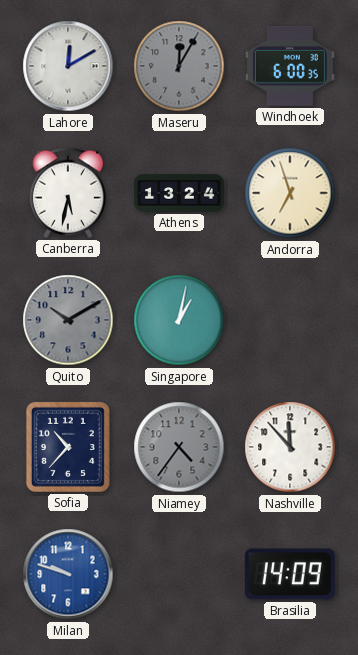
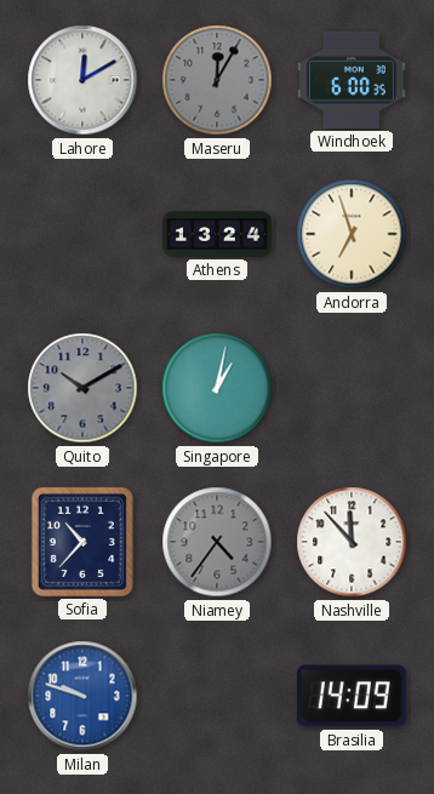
Canberra: 5:32 -> none
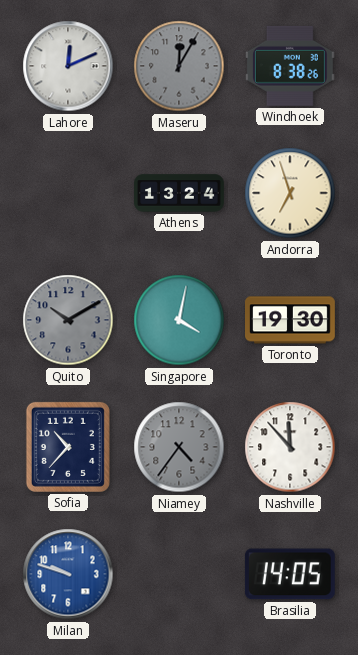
Lahore: 12:10 -> 12:11
Windhoek: 6:00 -> 8:38
Singapore: 1:02 -> 4:02
Toronto: none -> 19:30
Brasilia: 14:09 -> 14:05
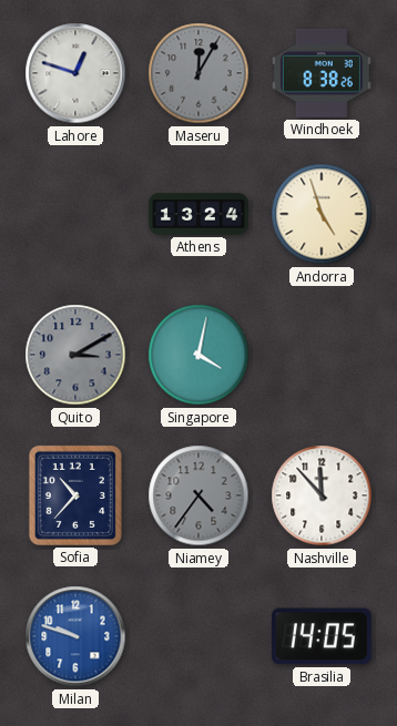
Lahore: 12:11 -> 12:48
Andorra: 6:57 -> 4:57
Quito: 10:10 -> 3:10
Toronto: 19:30 -> none
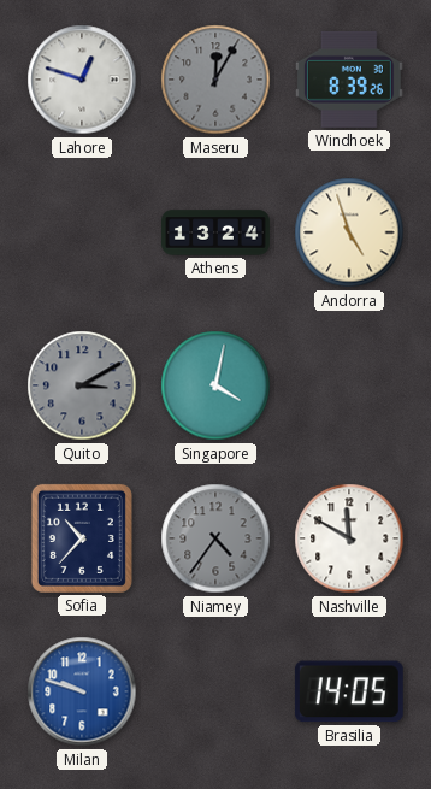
Windhoek: 8:38 -> 8:39
Nashville: 11:53 -> 11:50
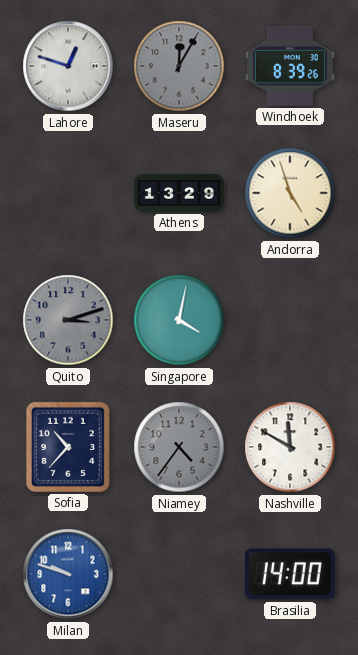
Athens: 13:24 -> 13:29
Quito: 3:10 -> 3:12
Brasilia: 14:05 -> 14:00
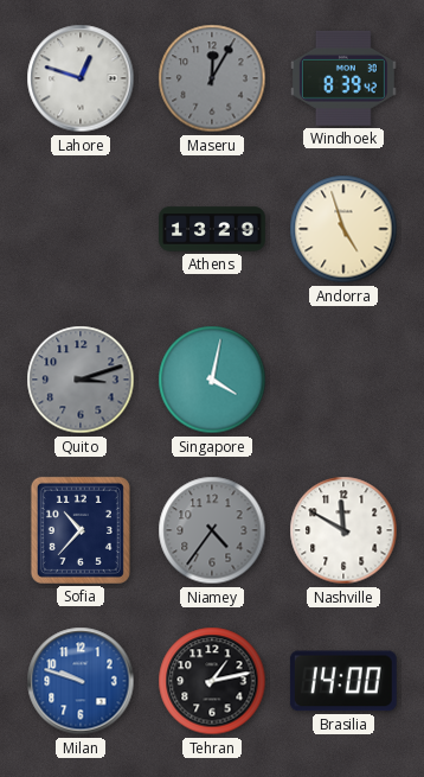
Windhoek: 8:39:26 -> 8:39:42
Tehran: none -> 1:13
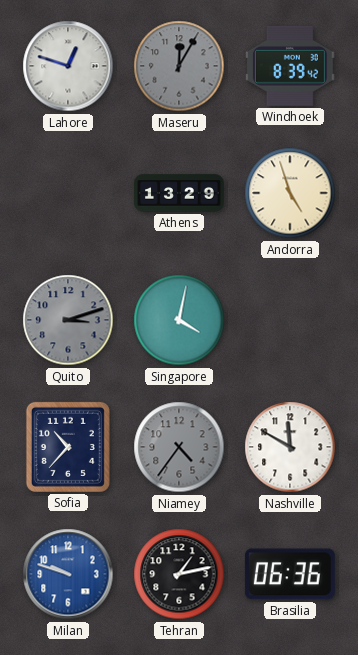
Brasilia: 14:00 -> 06:36
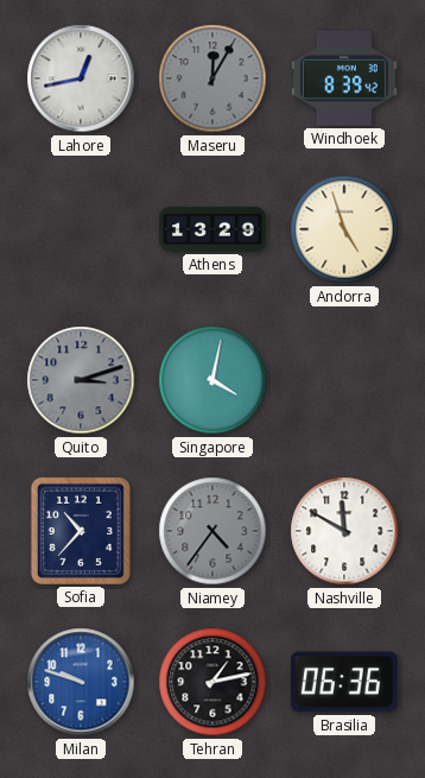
Lahore: 12:48 -> 12:43
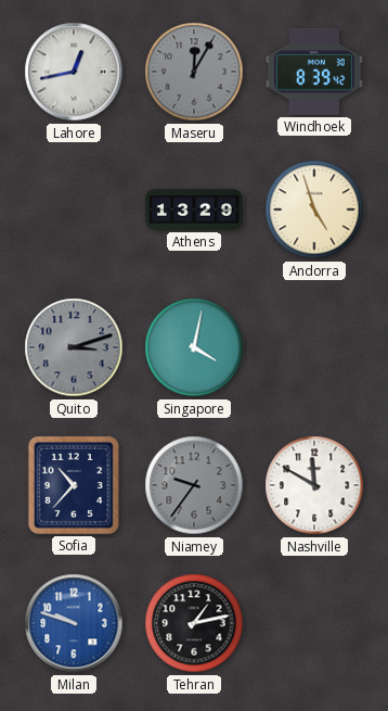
Niamey: 4:36 -> 9:36
Brasilia: 06:36 -> none
